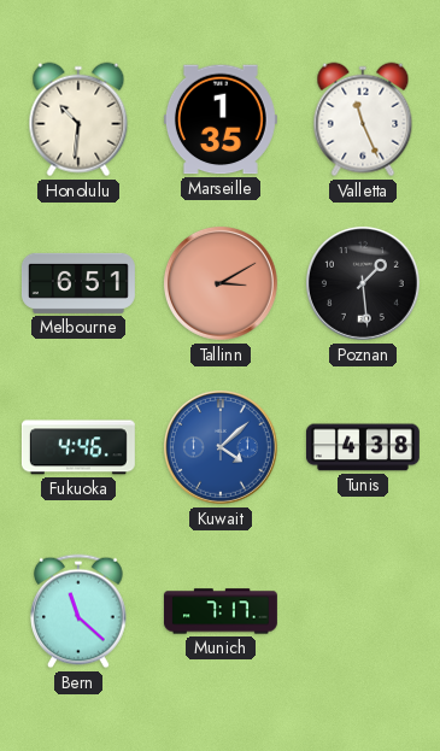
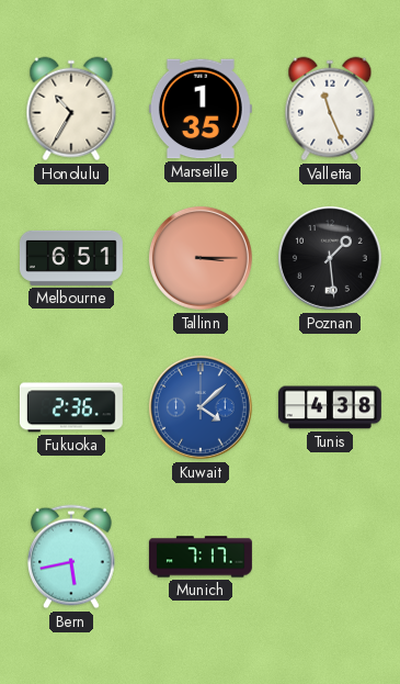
Honolulu: 10:31 -> 10:35
Tallinn: 3:10 -> 3:15
Fukuoka: 4:46 -> 2:36
Bern: 11:22 -> 5:43
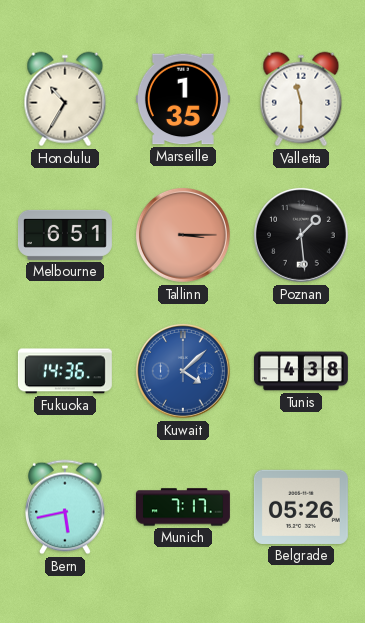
Valletta: 11:26 -> 11:30
Fukuoka: 2:36 -> 14:36
Belgrade: none -> 05:26
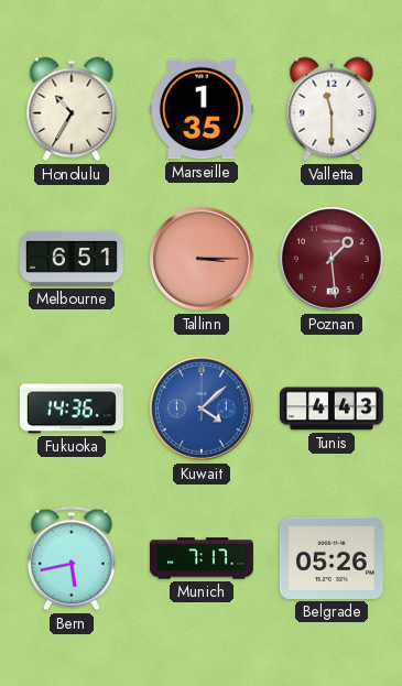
Poznan dial: black -> burgundy
Tunis: 4:38 -> 4:43
